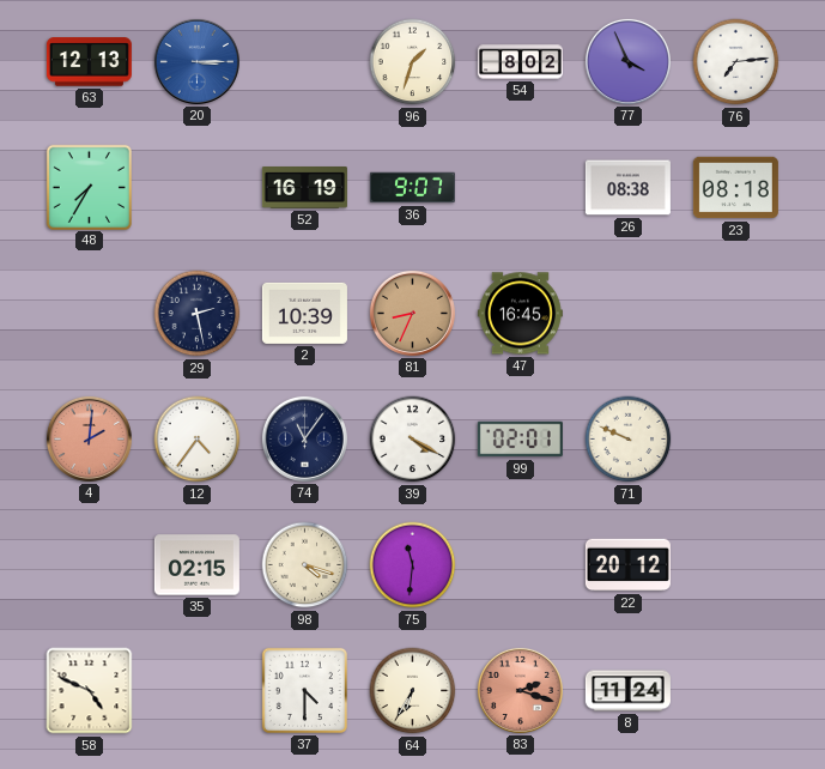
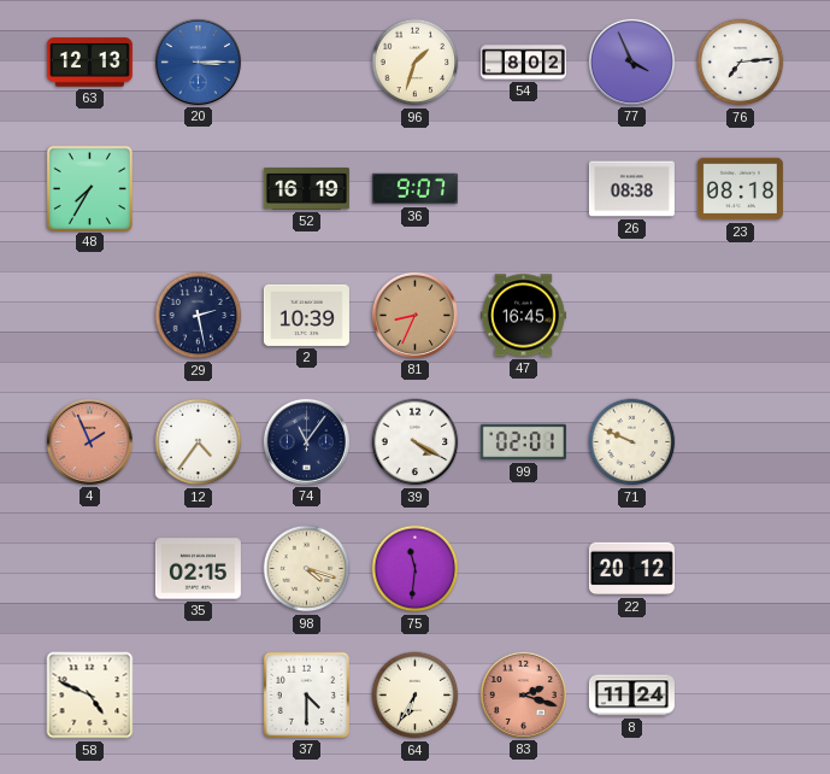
4: 2:01 -> 1:56
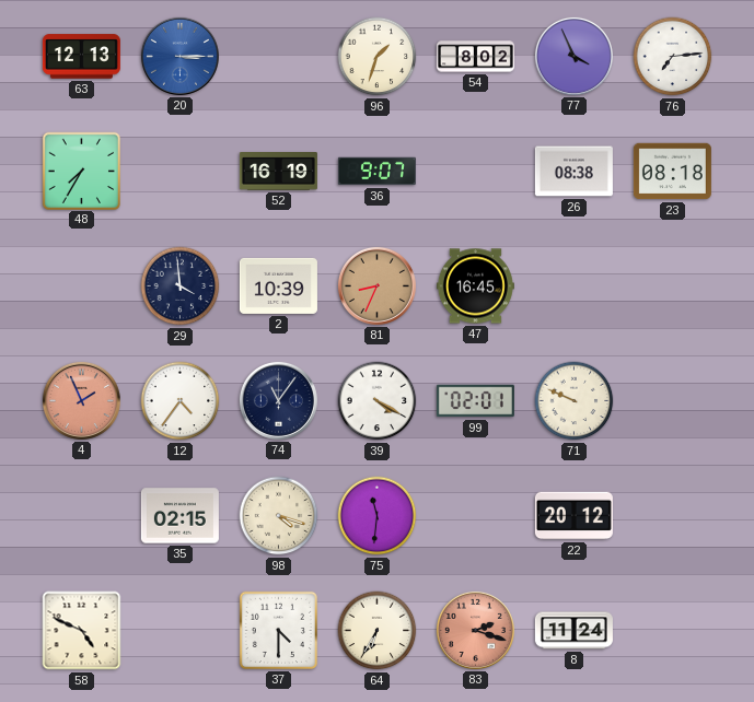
29: 2:28 -> 3:59
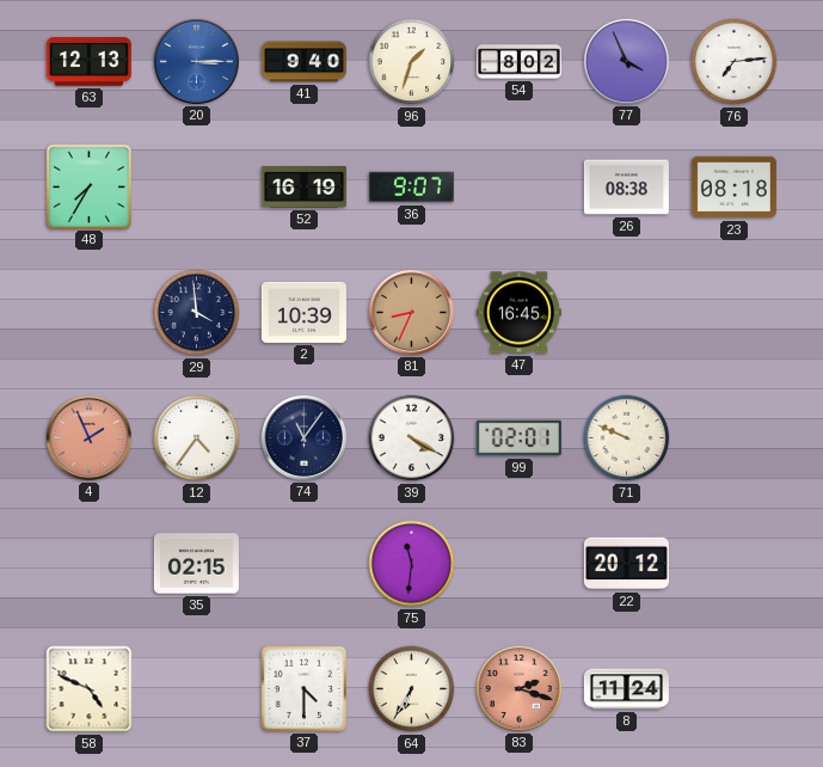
41: none -> 9:40
98: 4:18 -> none
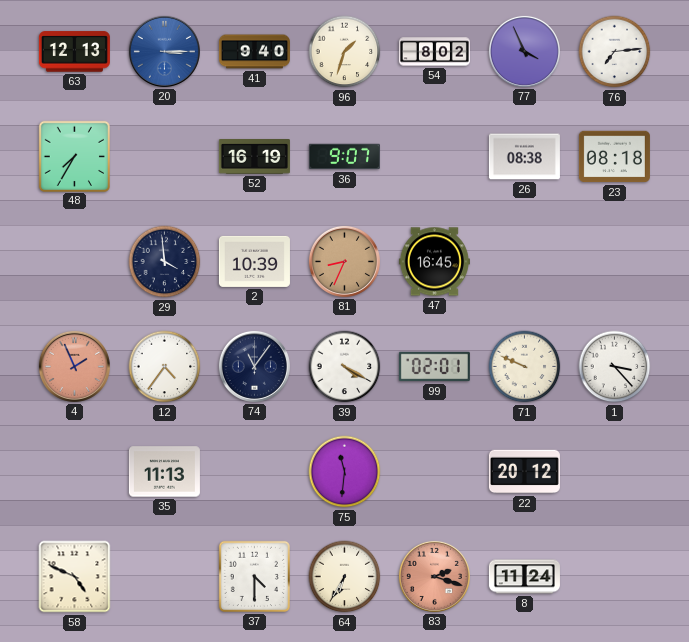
1: none -> 3:23
35: 02:15 -> 11:13
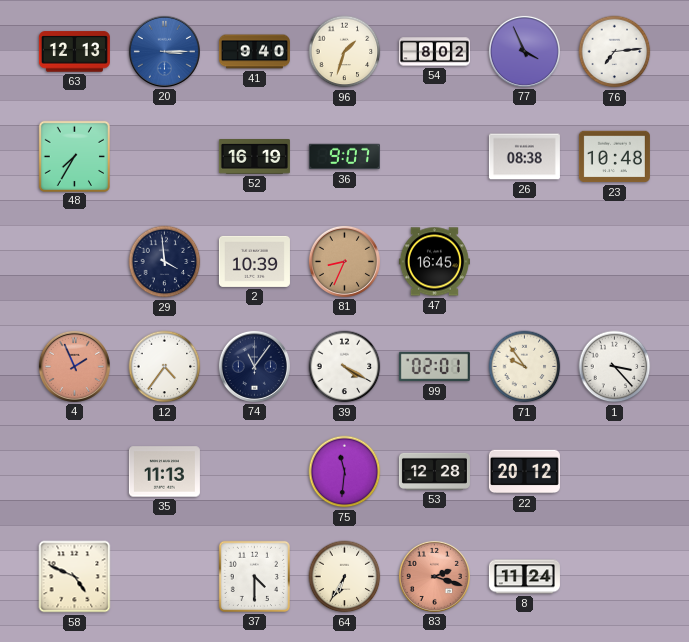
23: 08:18 -> 10:48
71: 9:49 -> 9:54
53: none -> 12:28
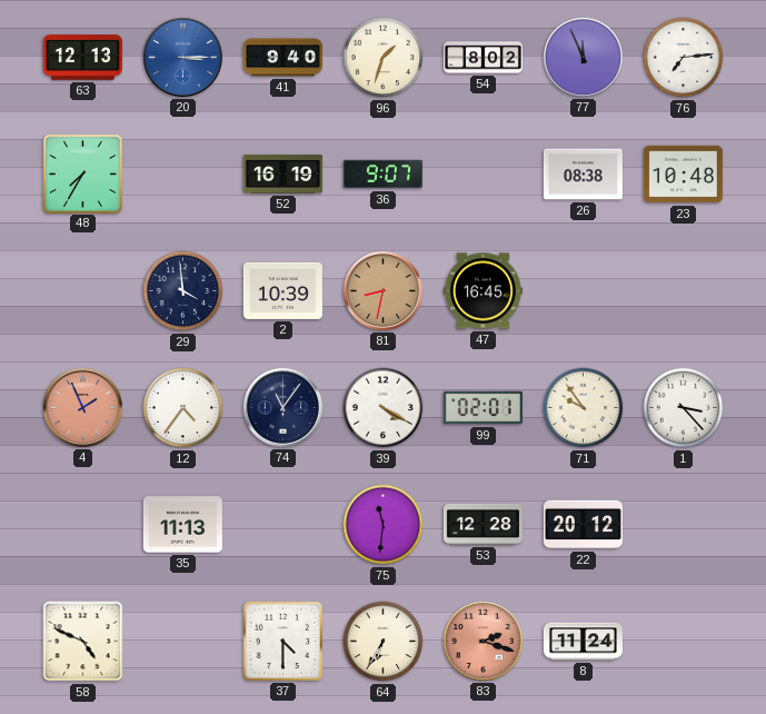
77: 3:56 -> 11:56
81: 8:34 -> 8:32
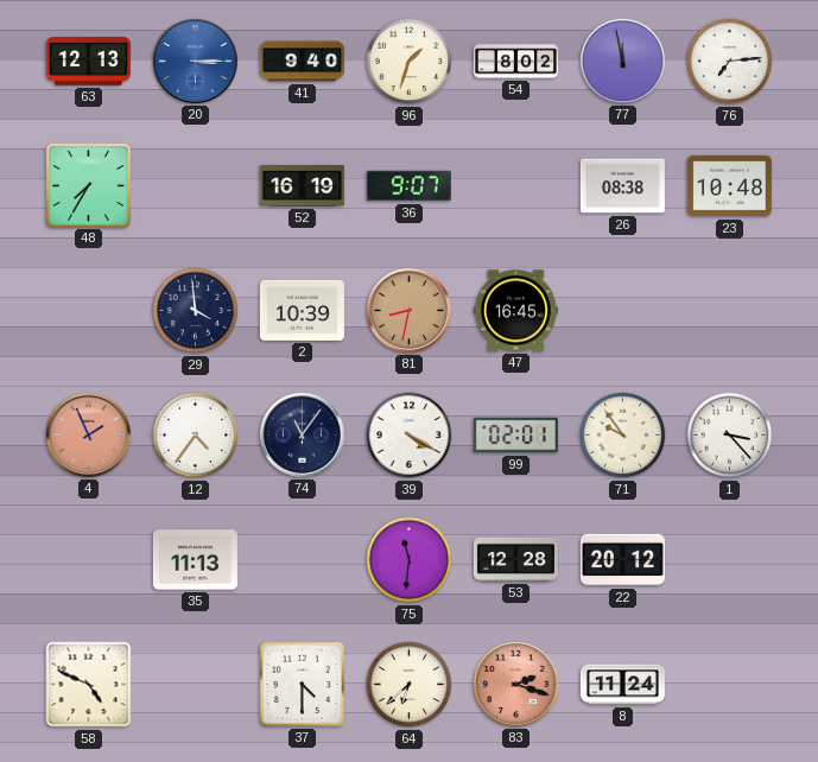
77: 11:56 -> 11:58
64: 6:35 -> 6:38
